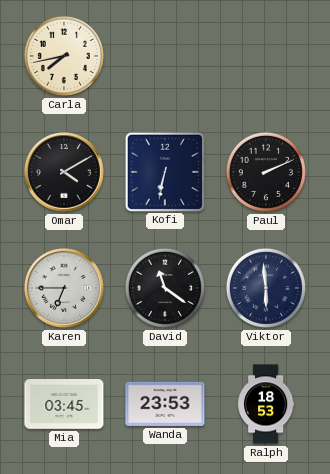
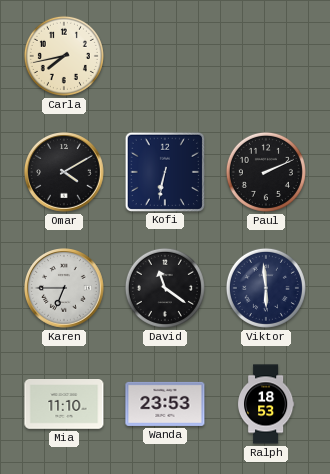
Mia: 03:45 -> 11:10
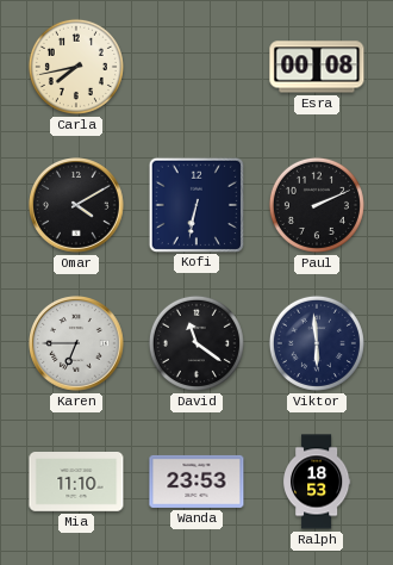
Esra: none -> 00:08
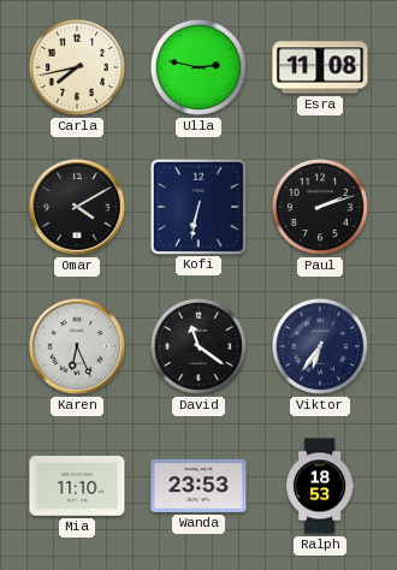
Ulla: none -> 2:47
Esra: 00:08 -> 11:08
Paul: 2:11 -> 2:12
Karen: 6:45 -> 6:26
Viktor: 5:59 -> 6:36
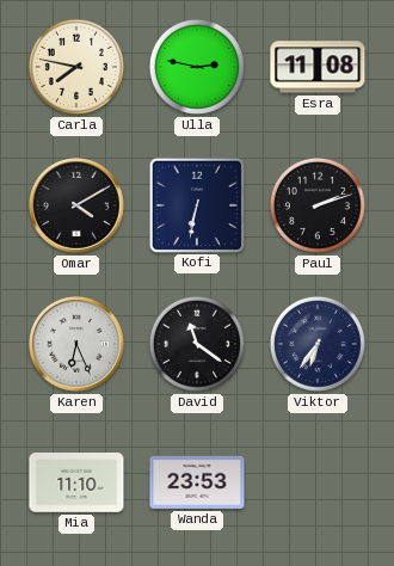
Carla: 7:43 -> 7:47
Ralph: 18:53 -> none
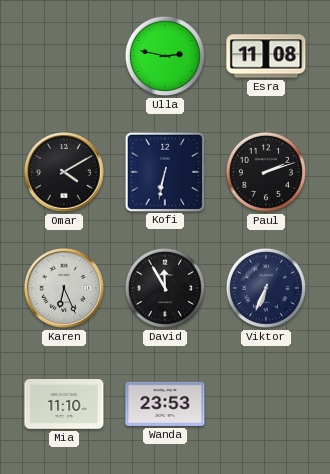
Carla: 7:47 -> none
David: 11:21 -> 11:55
Viktor: 6:36 -> 6:34
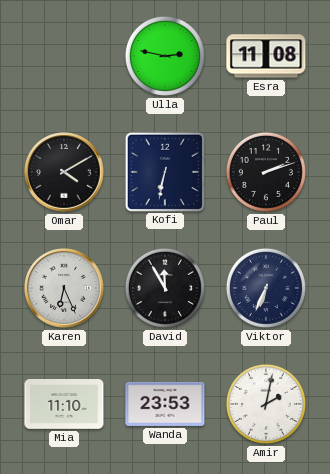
Amir: none -> 2:02
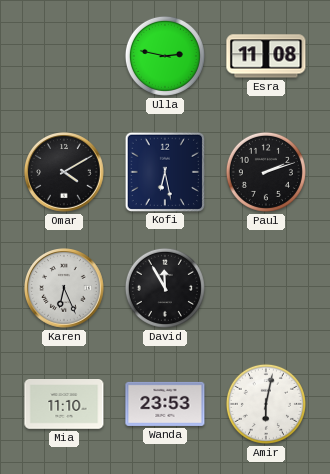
Kofi: 6:32 -> 6:28
Viktor: 6:34 -> none
Amir: 2:02 -> 6:02
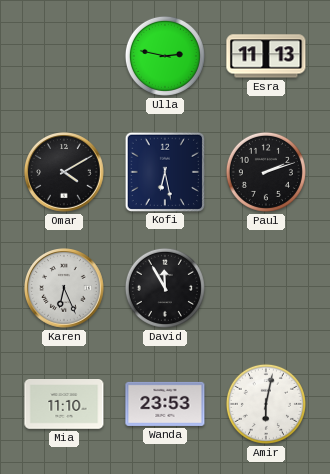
Esra: 11:08 -> 11:13
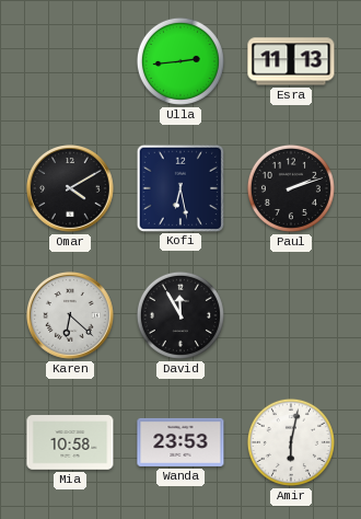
Ulla: 2:47 -> 2:44
Karen: 6:26 -> 6:22
Mia: 11:10 -> 10:58
